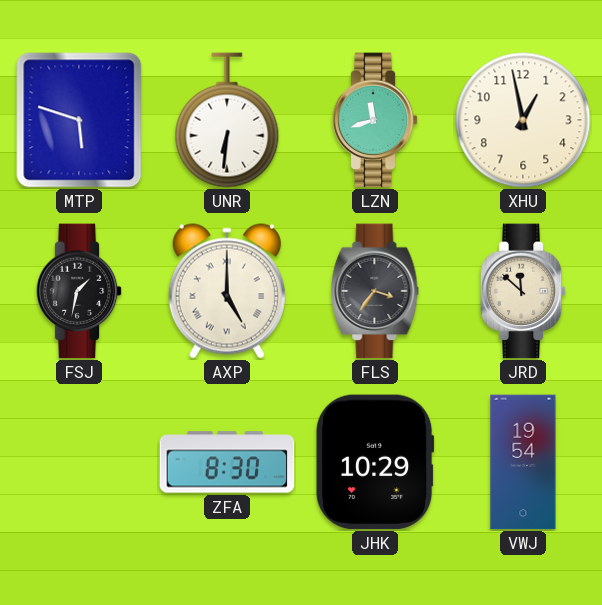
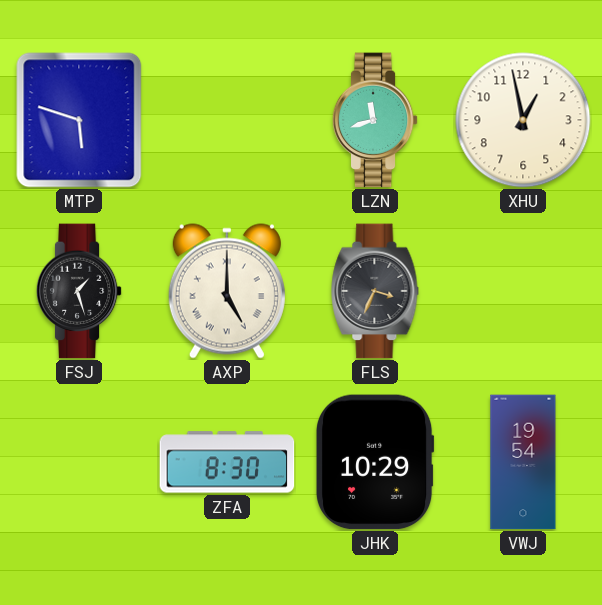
UNR: 6:31 -> none
FSJ: 1:32 -> 1:27
FLS: 3:36 -> 3:34
JRD: 11:52 -> none
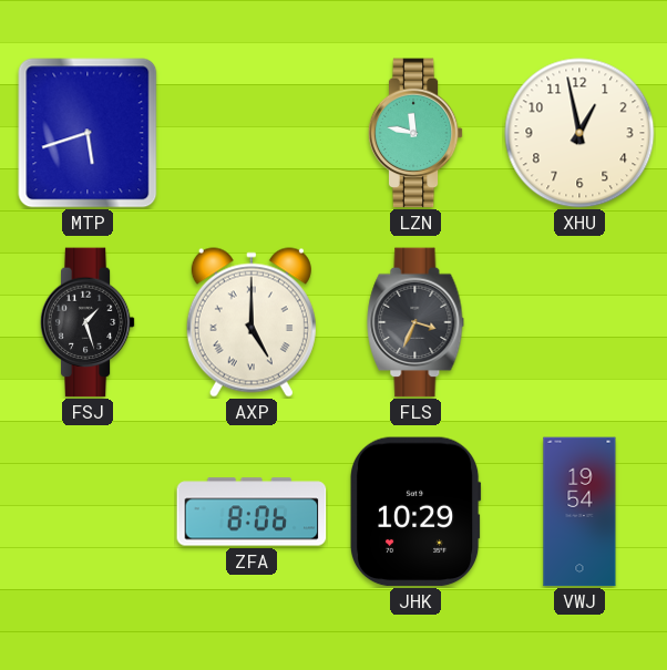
MTP: 5:48 -> 5:42
LZN: 11:42 -> 11:47
ZFA: 8:30 -> 8:06
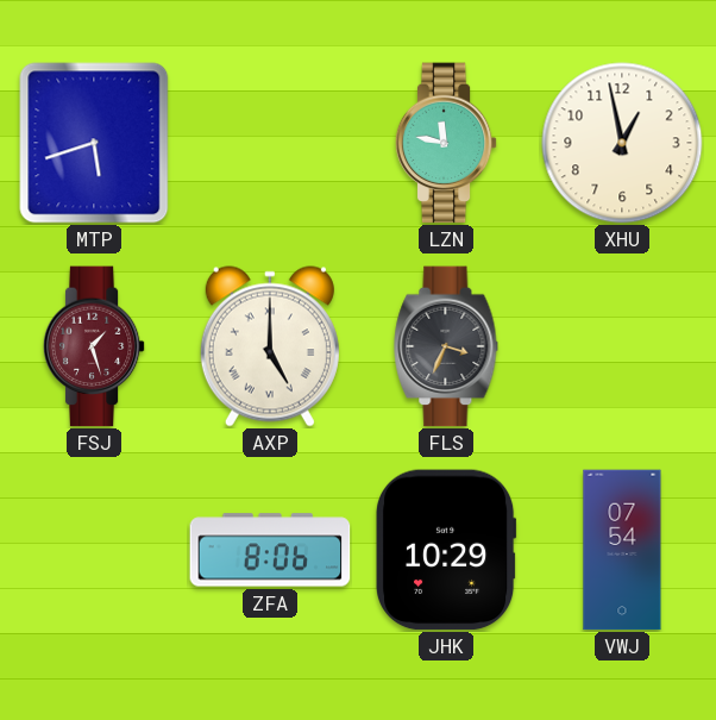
FSJ dial: black -> burgundy
VWJ: 19:54 -> 07:54
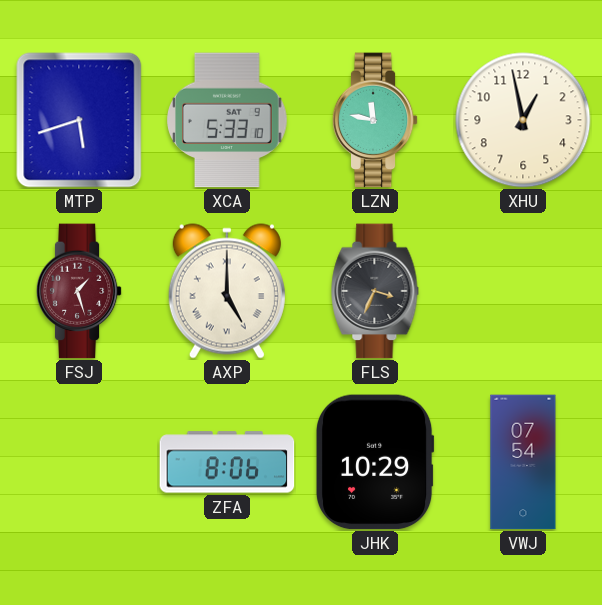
XCA: none -> 5:33
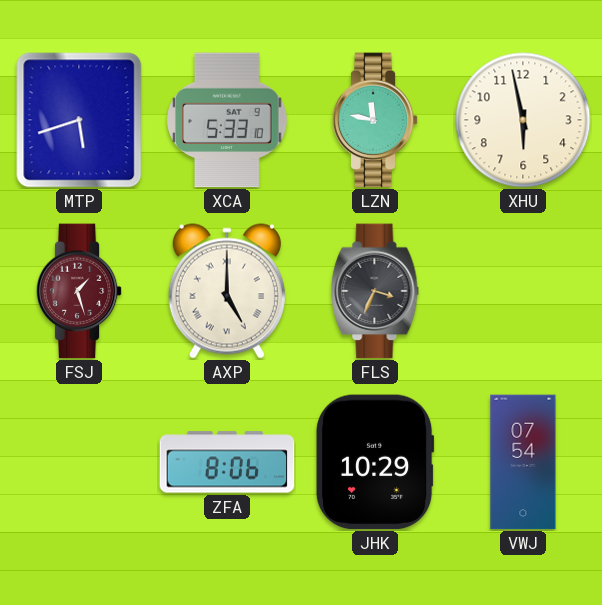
XHU: 12:58 -> 5:58
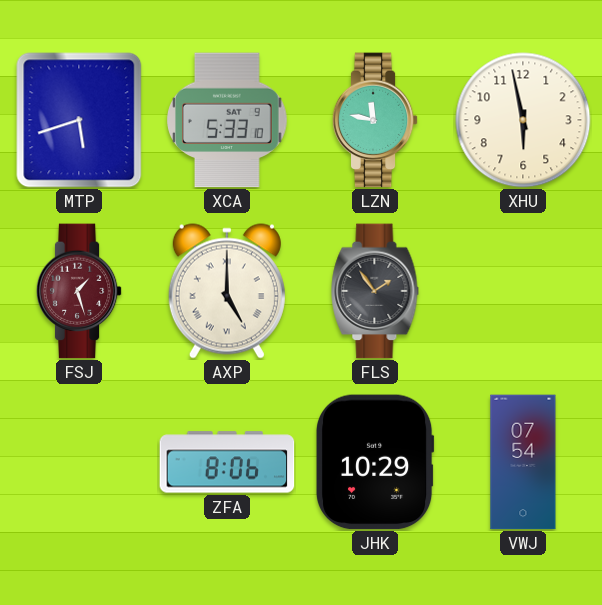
FLS: 3:34 -> 1:54
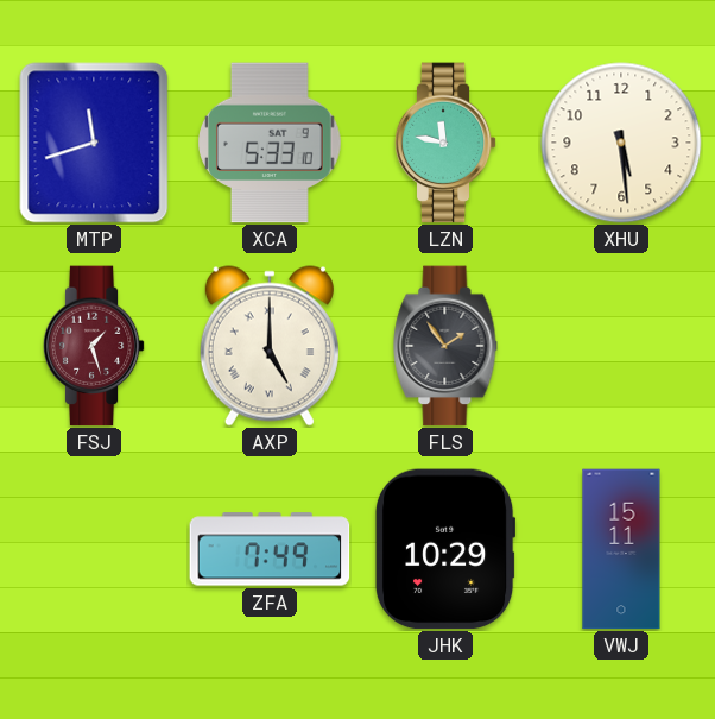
MTP: 5:42 -> 11:42
XHU: 5:58 -> 5:29
ZFA: 8:06 -> 7:49
VWJ: 07:54 -> 15:11
